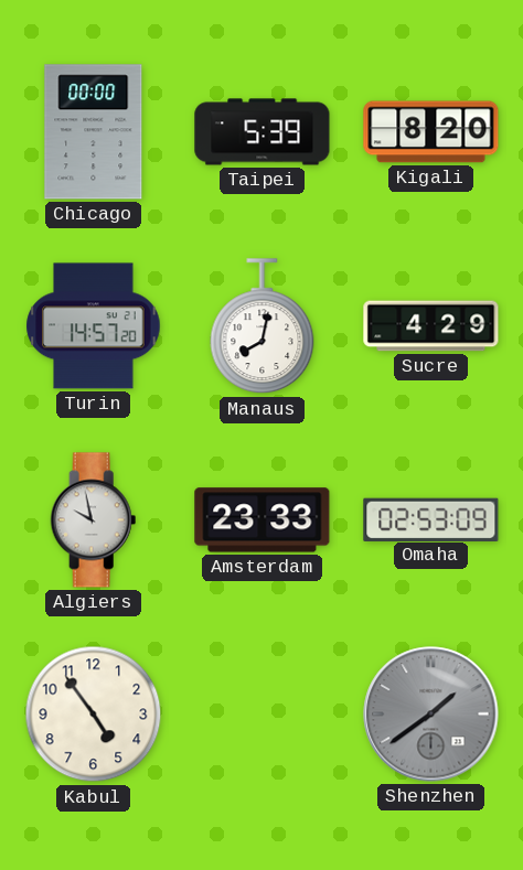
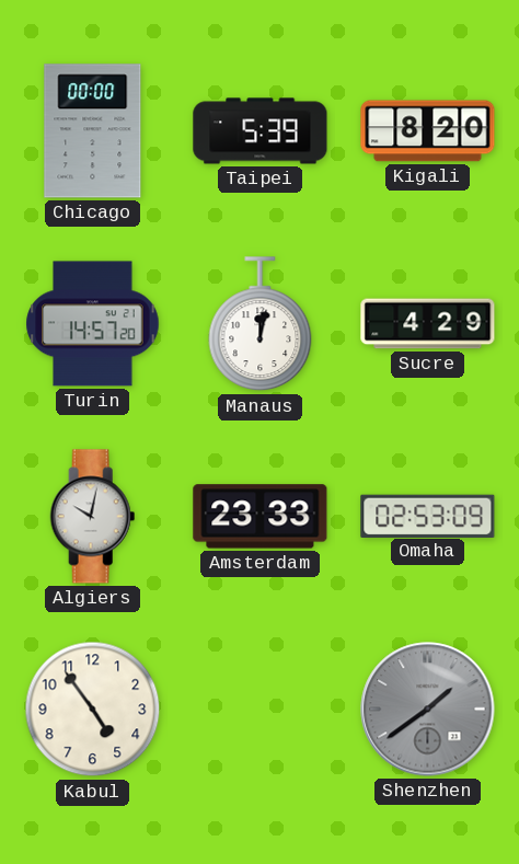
Manaus: 8:02 -> 12:02
Algiers: 9:58 -> 10:02
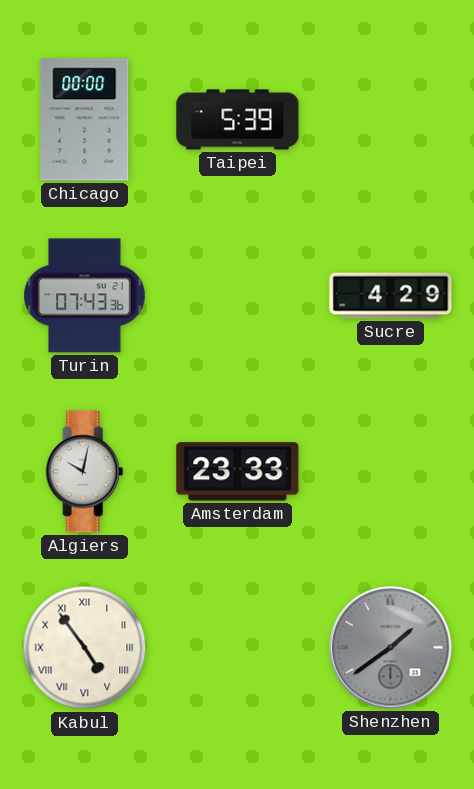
Kigali: 8:20 -> none
Turin: 14:57 -> 07:43
Manaus: 12:02 -> none
Omaha: 02:53 -> none
Kabul numerals: Arabic -> Roman
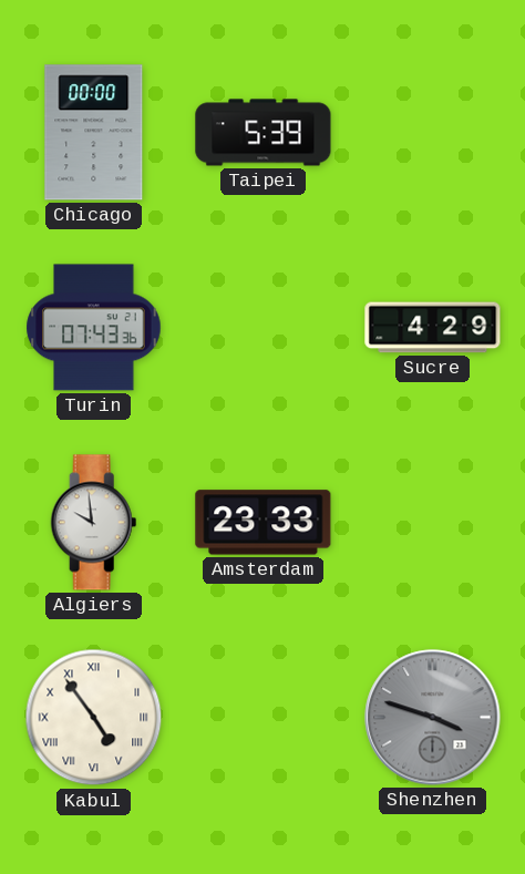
Algiers: 10:02 -> 9:59
Shenzhen: 1:39 -> 3:48
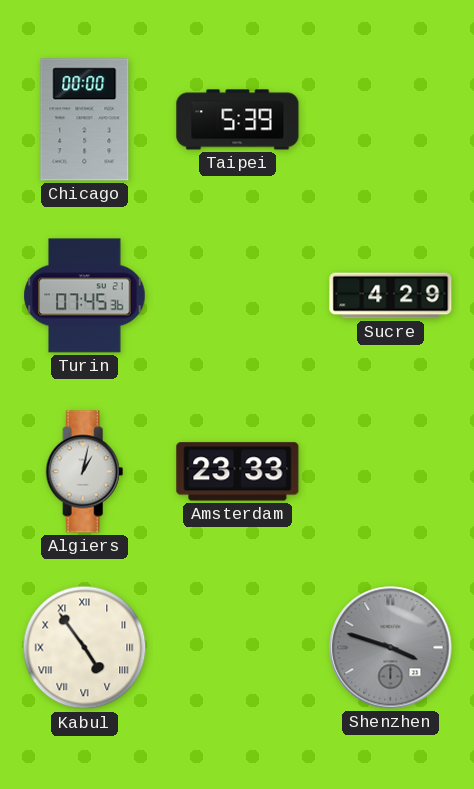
Turin: 07:43 -> 07:45
Algiers: 9:59 -> 1:02
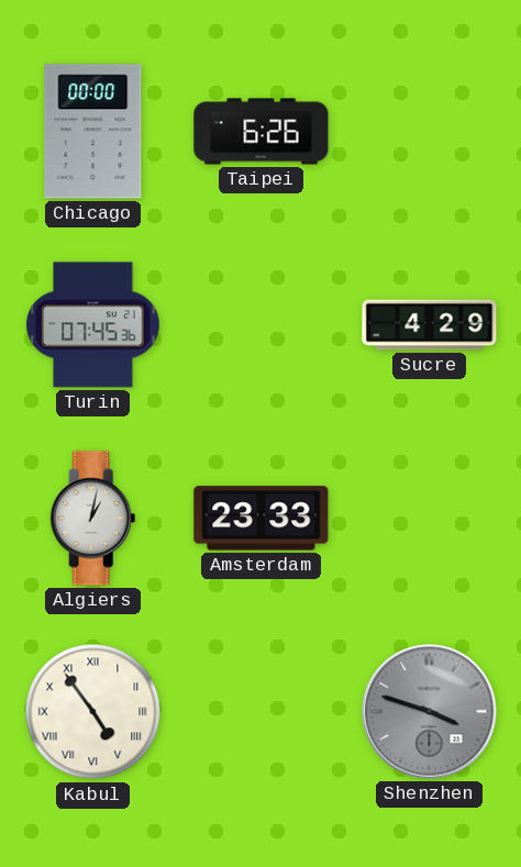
Taipei: 5:39 -> 6:26
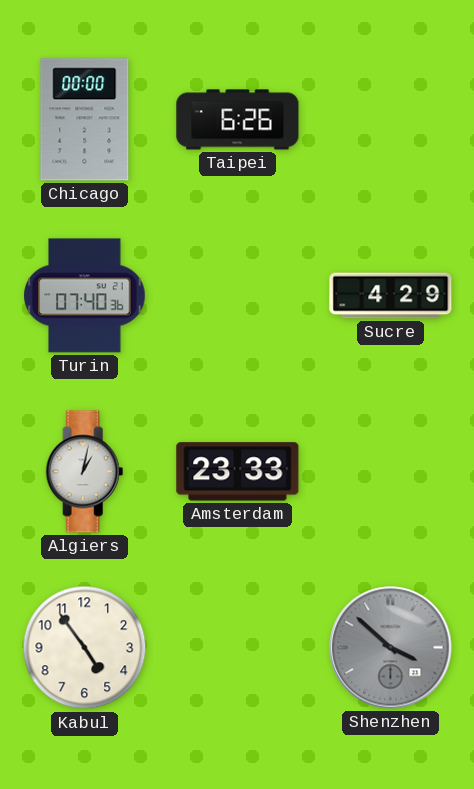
Turin: 07:45 -> 07:40
Kabul numerals: Roman -> Arabic
Shenzhen: 3:48 -> 3:52
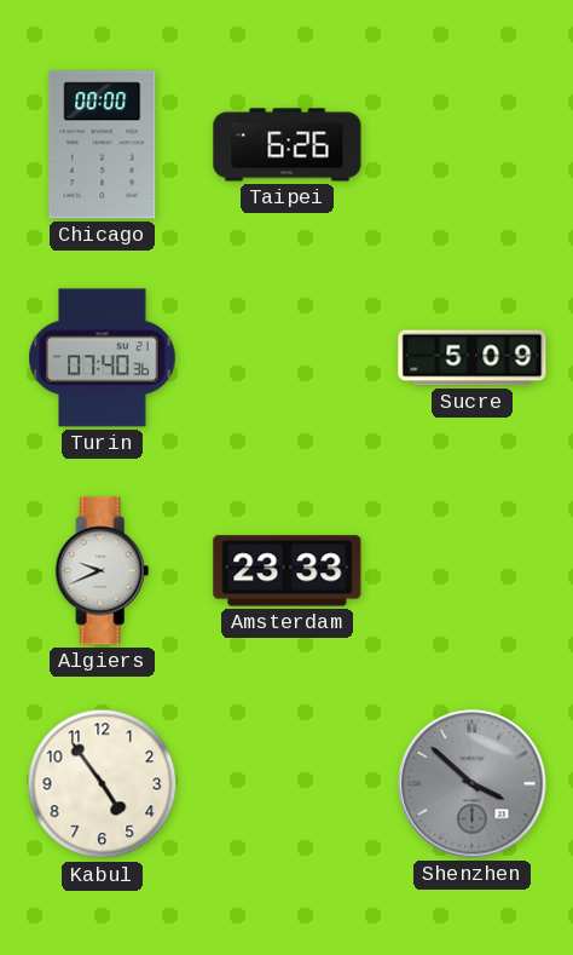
Sucre: 4:29 -> 5:09
Algiers: 1:02 -> 9:41
